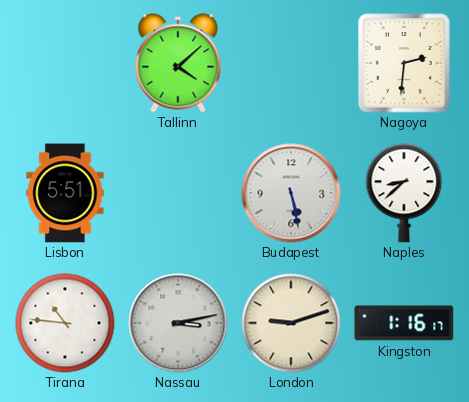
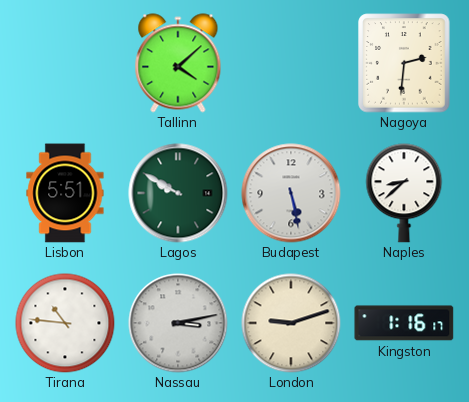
Lagos: none -> 9:50
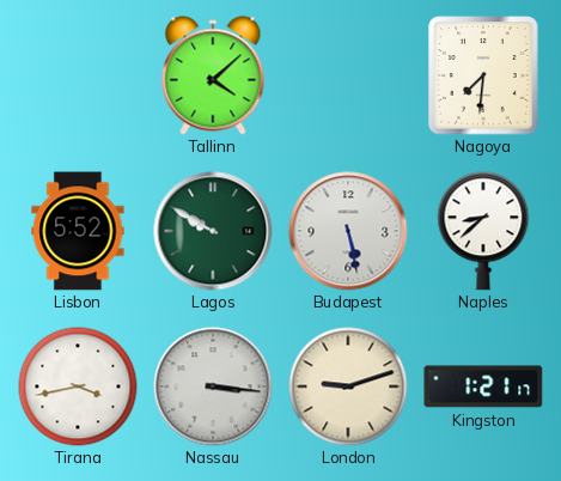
Nagoya: 2:31 -> 7:31
Lisbon: 5:51 -> 5:52
Tirana: 10:46 -> 3:43
Nassau: 3:13 -> 3:16
Kingston: 1:16 -> 1:21
